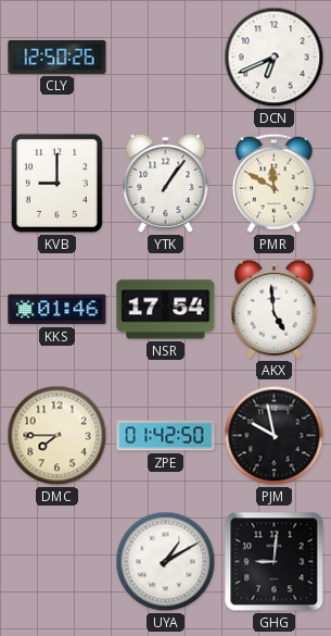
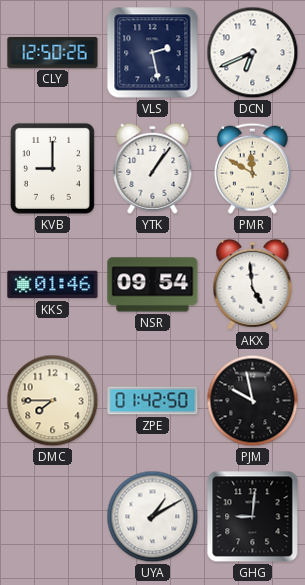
VLS: none -> 2:28
NSR: 17:54 -> 09:54
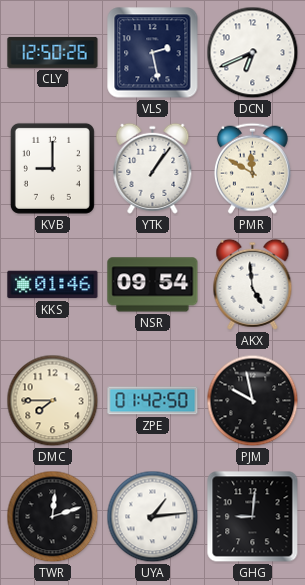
TWR: none -> 12:12
UYA: 1:10 -> 1:14
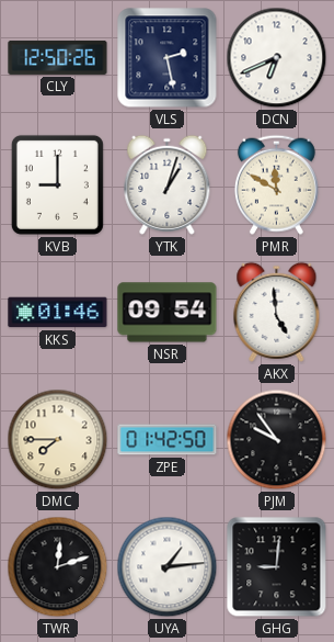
YTK: 1:06 -> 1:03
PJM: 9:58 -> 9:54
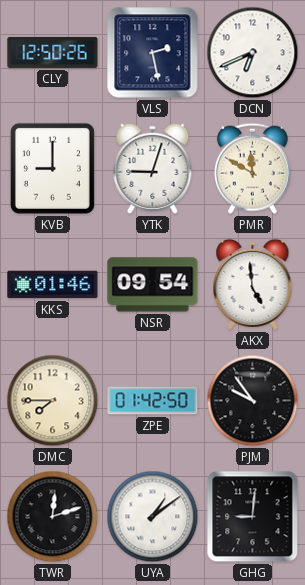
YTK: 1:03 -> 9:03
UYA: 1:14 -> 1:09
